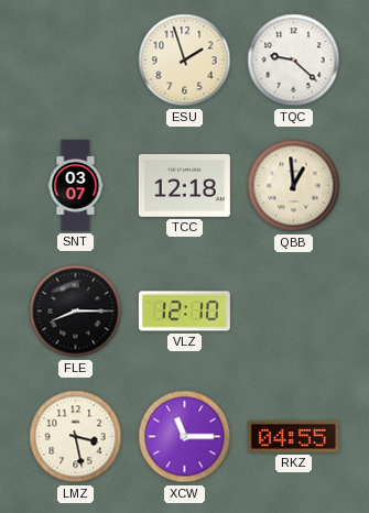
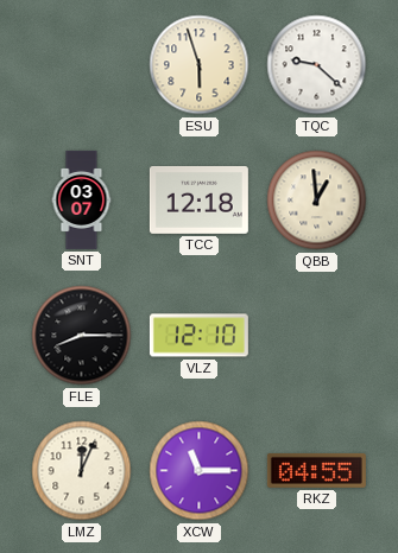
ESU: 1:57 -> 5:57
LMZ: 3:28 -> 12:04
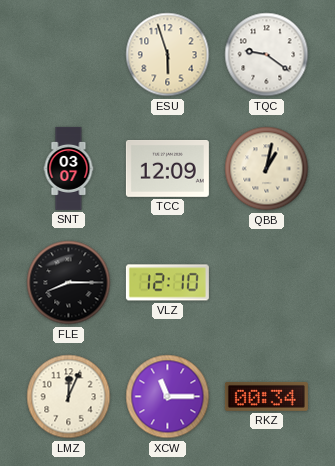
TQC: 9:22 -> 9:21
TCC: 12:18 -> 12:09
QBB: 12:59 -> 1:02
RKZ: 04:55 -> 00:34
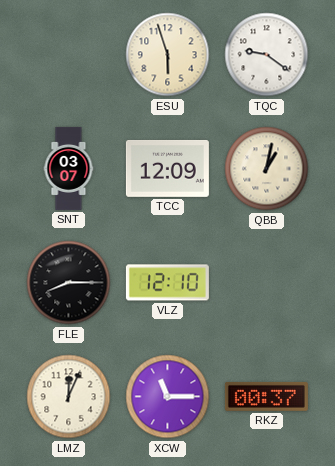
RKZ: 00:34 -> 00:37
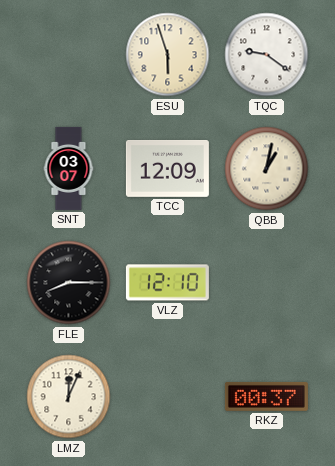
XCW: 11:15 -> none
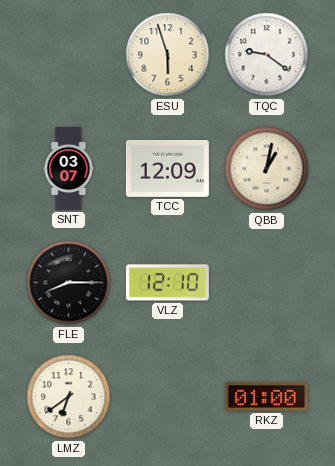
LMZ: 12:04 -> 6:39
RKZ: 00:37 -> 01:00
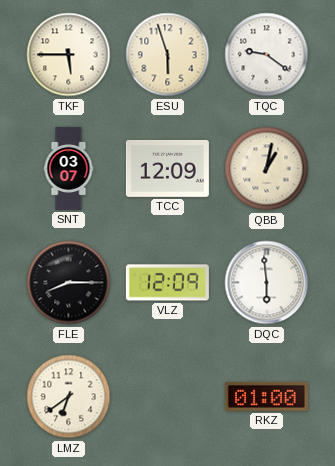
TKF: none -> 5:45
VLZ: 12:10 -> 12:09
DQC: none -> 5:59
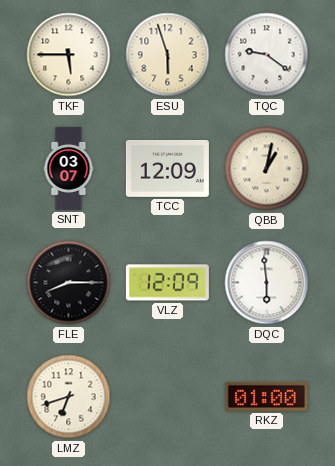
LMZ: 6:39 -> 6:42
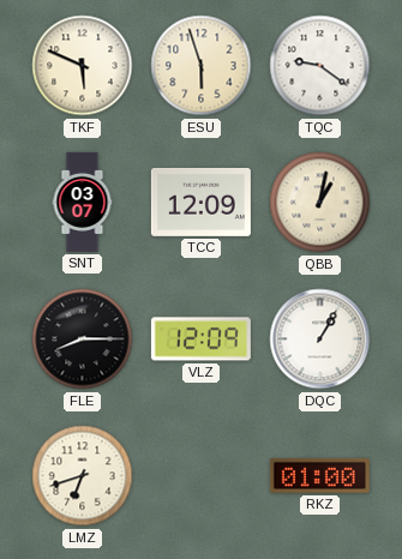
TKF: 5:45 -> 5:49
DQC: 5:59 -> 1:05
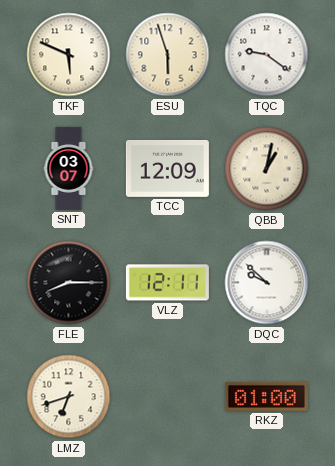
VLZ: 12:09 -> 12:11
DQC: 1:05 -> 9:52
